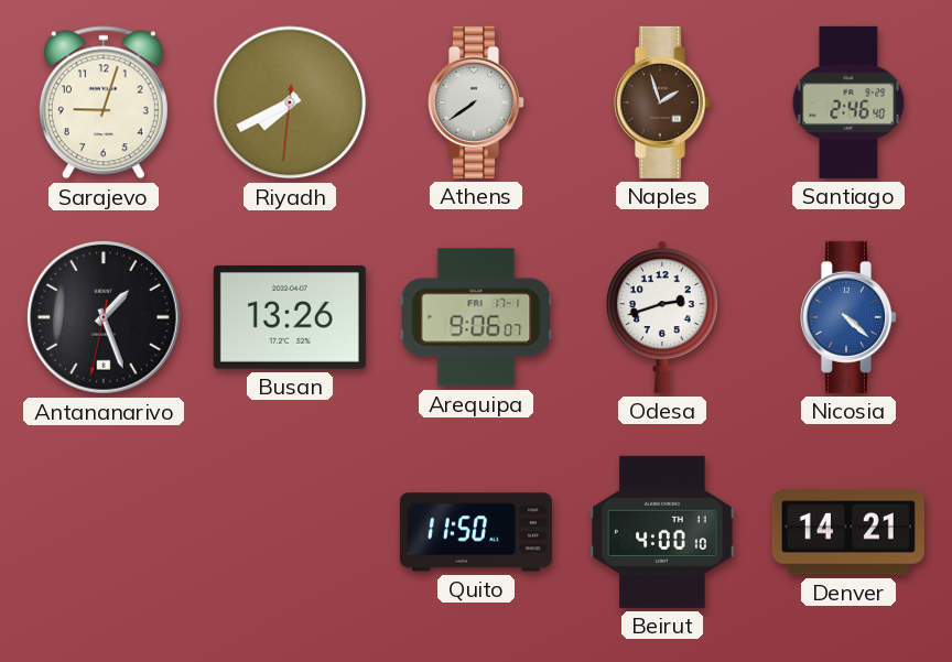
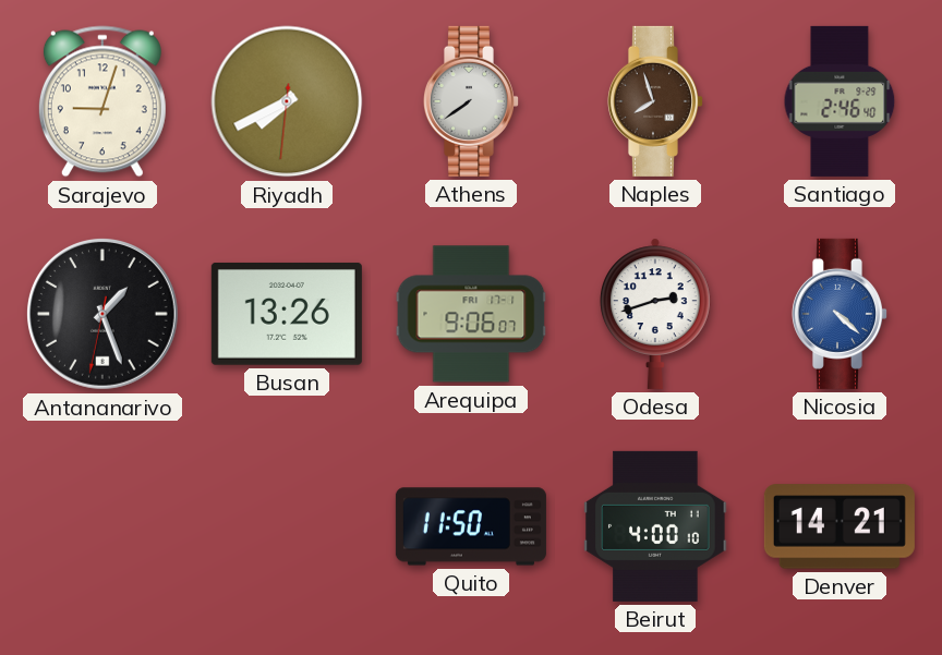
Naples: 1:57 -> 7:57
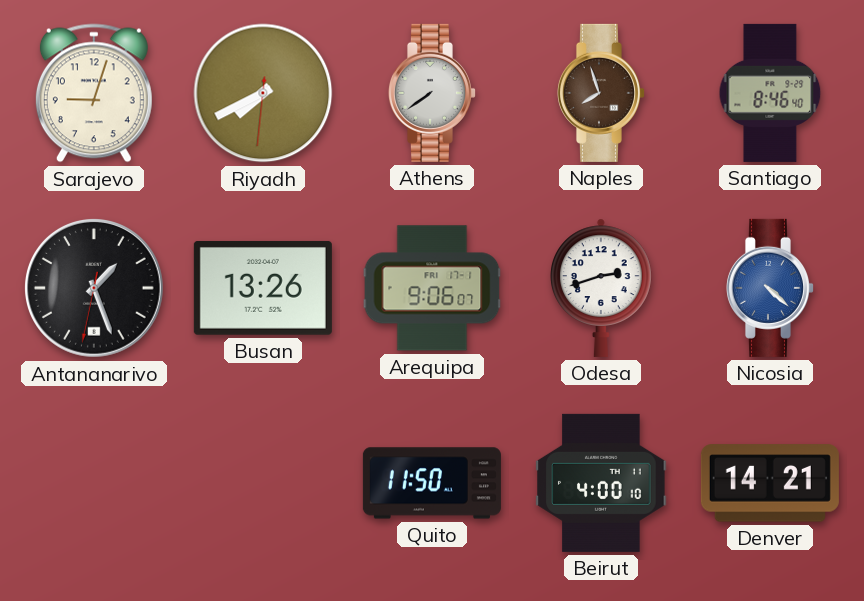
Santiago: 2:46 -> 8:46
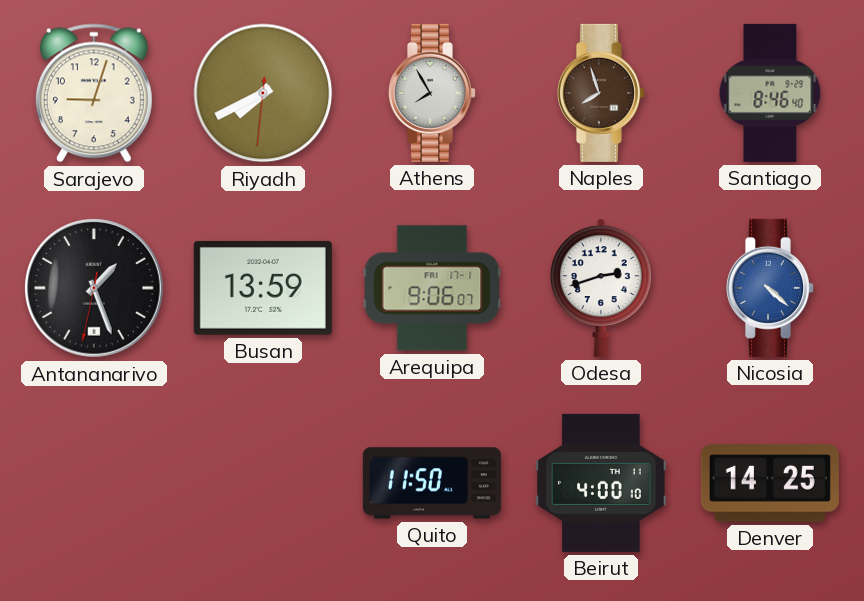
Athens: 7:39 -> 7:55
Busan: 13:26 -> 13:59
Denver: 14:21 -> 14:25
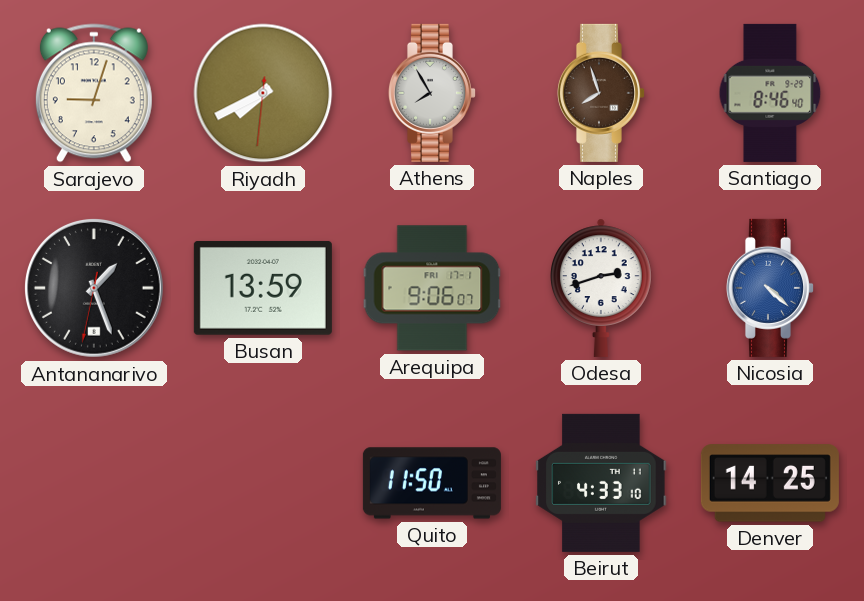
Beirut: 4:00 -> 4:33
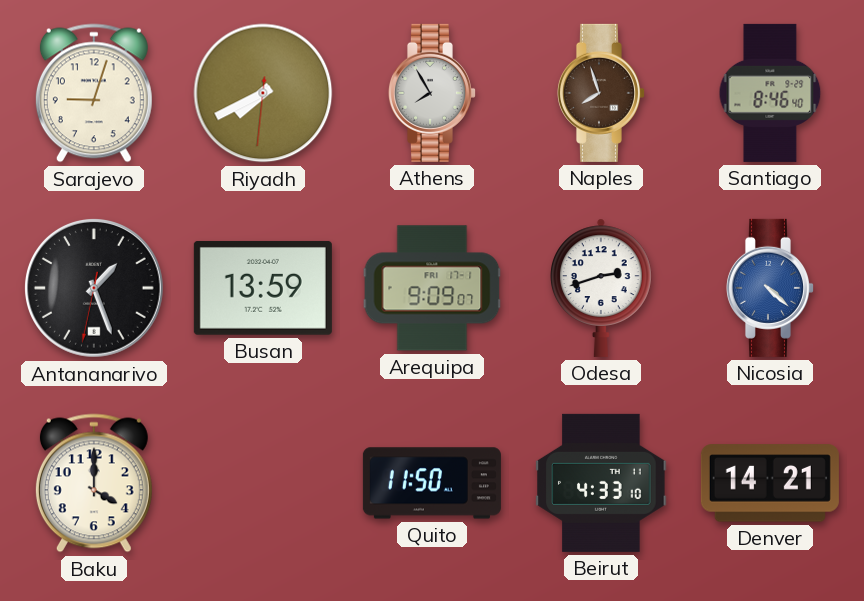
Arequipa: 9:06 -> 9:09
Baku: none -> 4:00
Denver: 14:25 -> 14:21
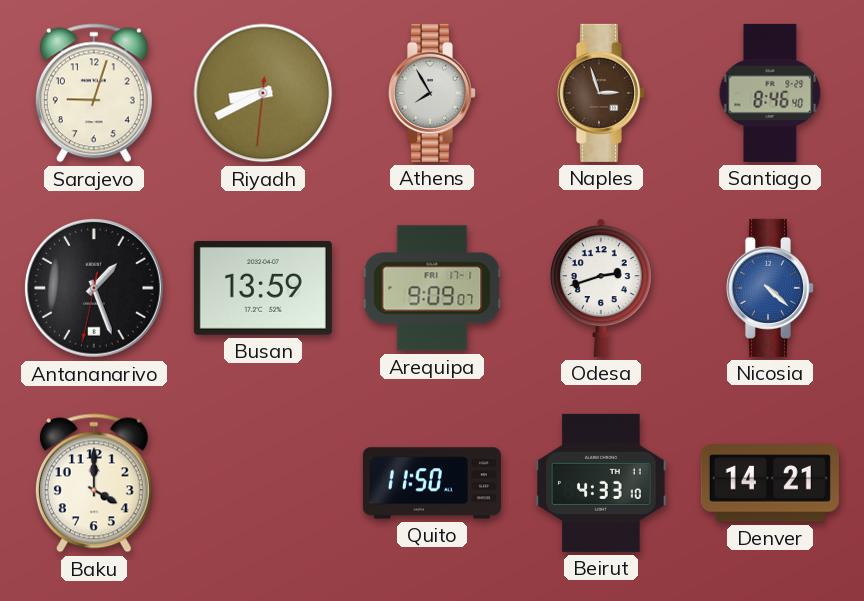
Riyadh: 7:40 -> 8:40
Naples: 7:57 -> 2:57
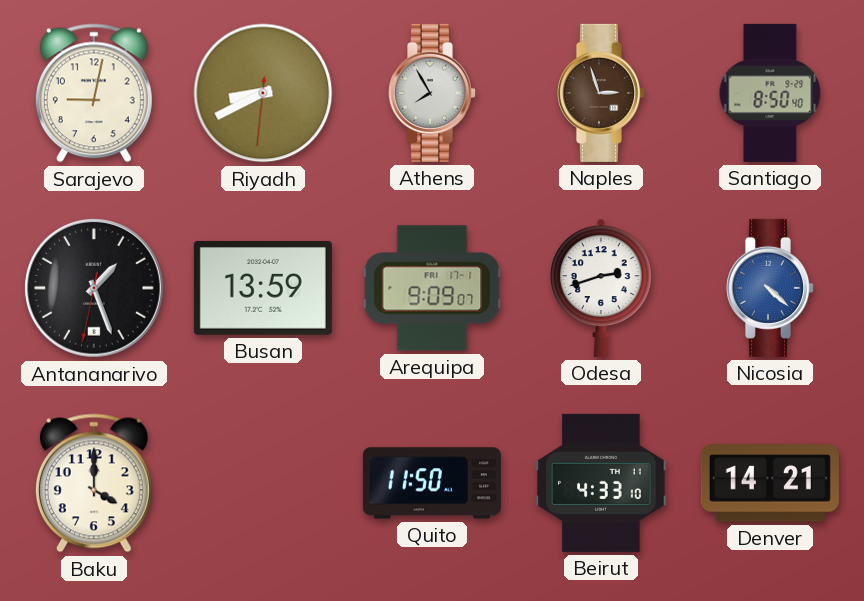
Sarajevo: 9:03 -> 9:02
Santiago: 8:46 -> 8:50
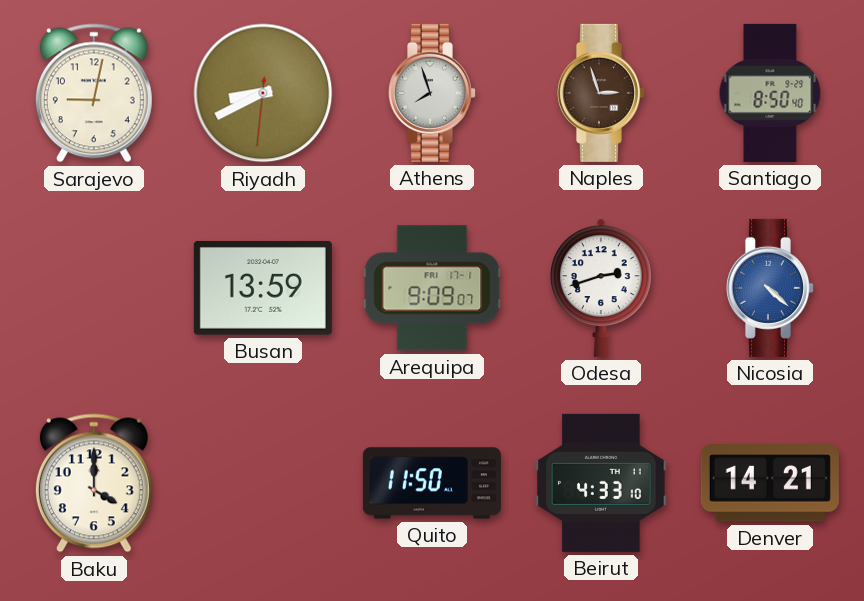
Athens: 7:55 -> 7:57
Antananarivo: 1:26 -> none
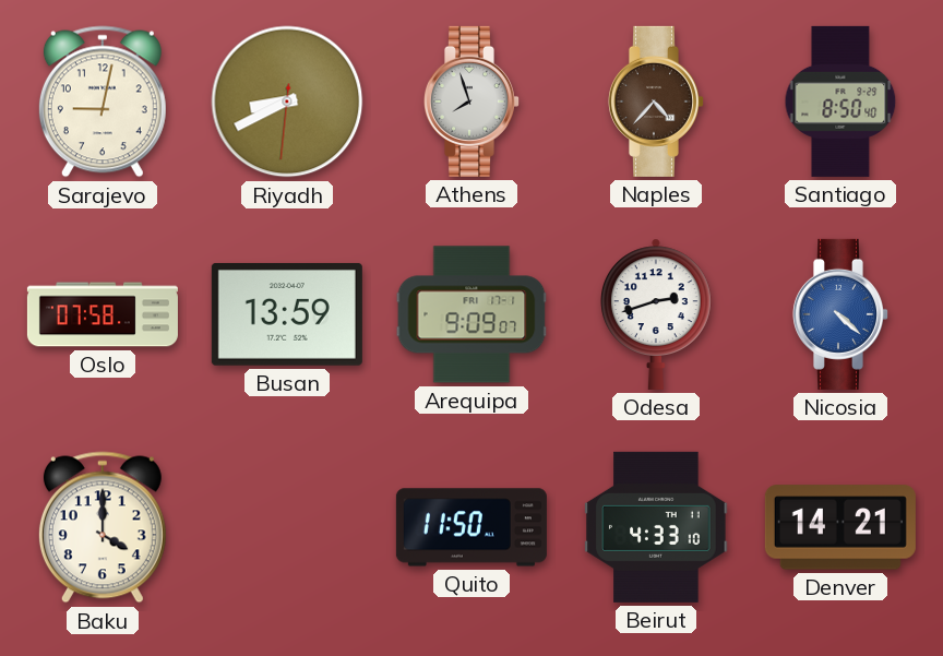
Naples: 2:57 -> 4:37
Oslo: none -> 07:58
